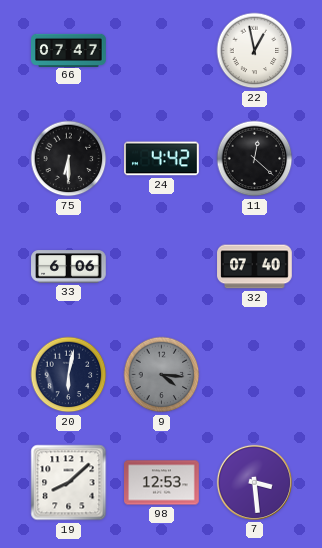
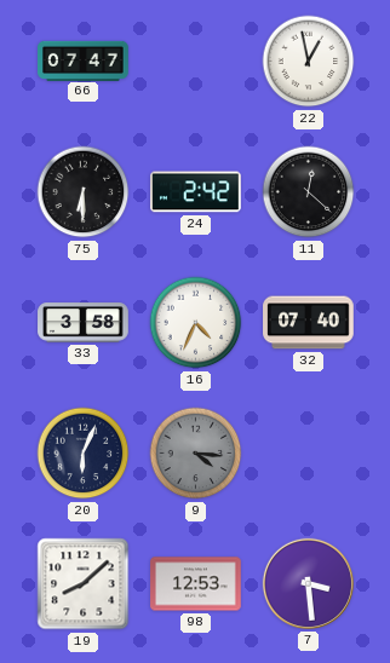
24: 4:42 -> 2:42
33: 6:06 -> 3:58
16: none -> 4:34
20: 6:02 -> 6:04
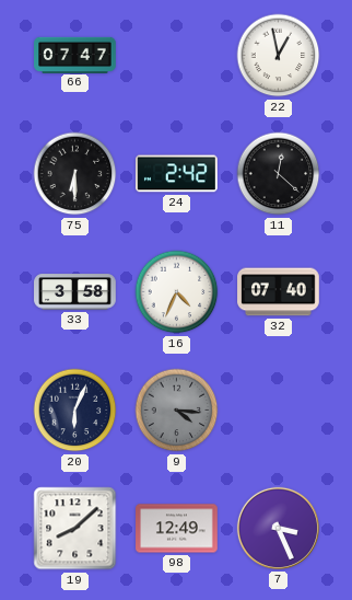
98: 12:53 -> 12:49
7: 3:29 -> 3:26
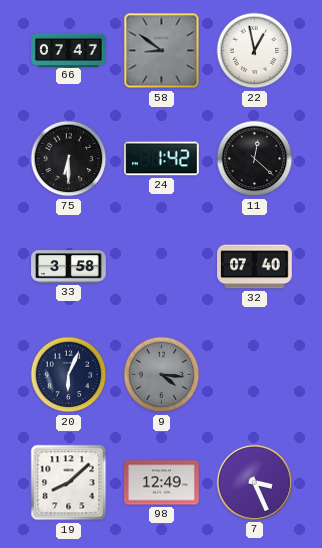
58: none -> 8:51
24: 2:42 -> 1:42
16: 4:34 -> none
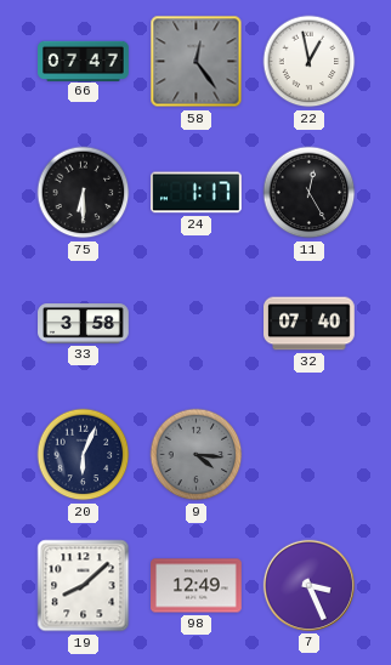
58: 8:51 -> 12:24
24: 1:42 -> 1:17
11: 12:22 -> 12:25
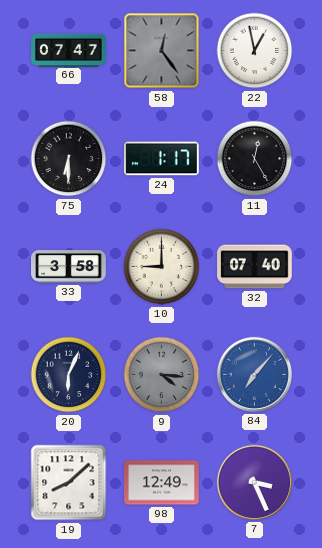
10: none -> 9:00
84: none -> 7:07
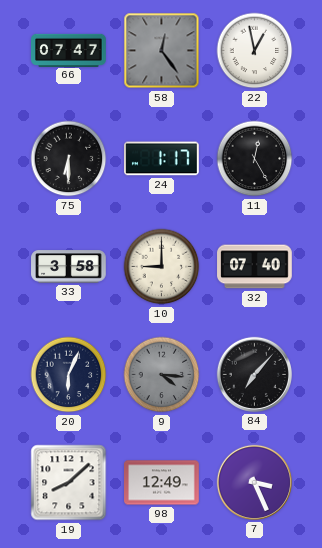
84 dial: blue -> black
